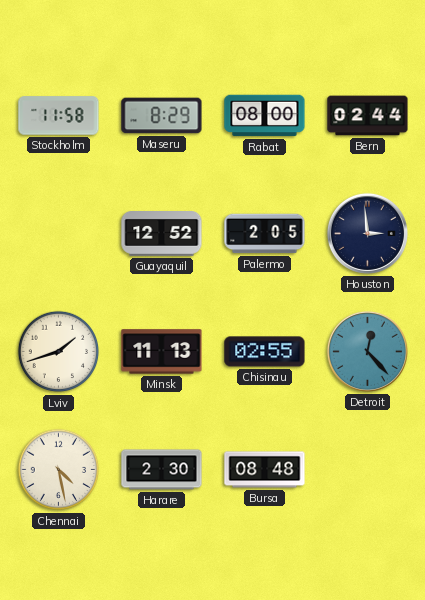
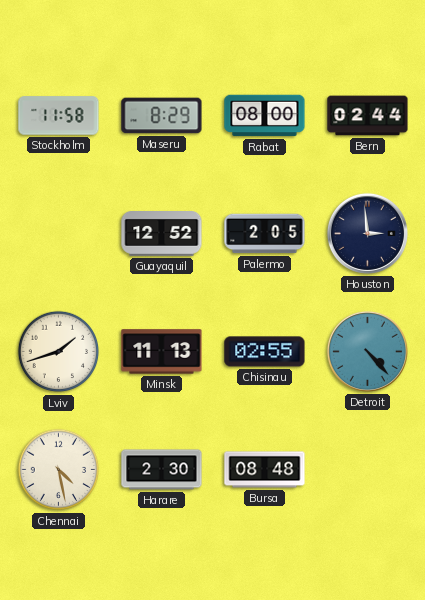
Detroit: 12:23 -> 4:23
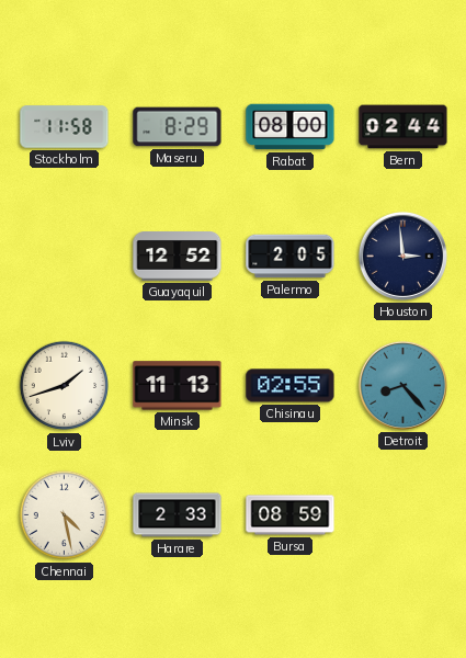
Detroit: 4:23 -> 8:23
Harare: 2:30 -> 2:33
Bursa: 08:48 -> 08:59
